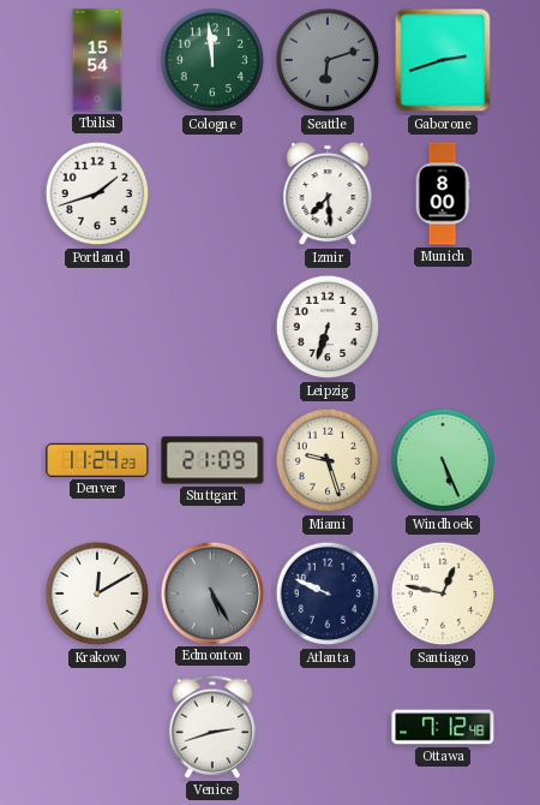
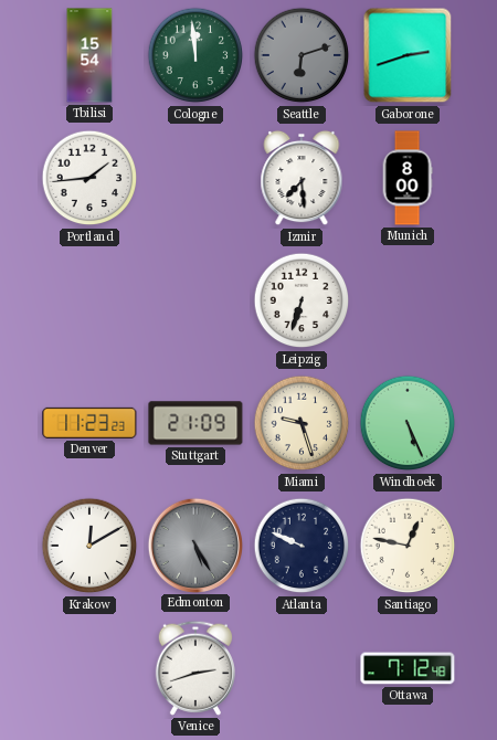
Portland: 1:42 -> 1:44
Denver: 11:24 -> 11:23
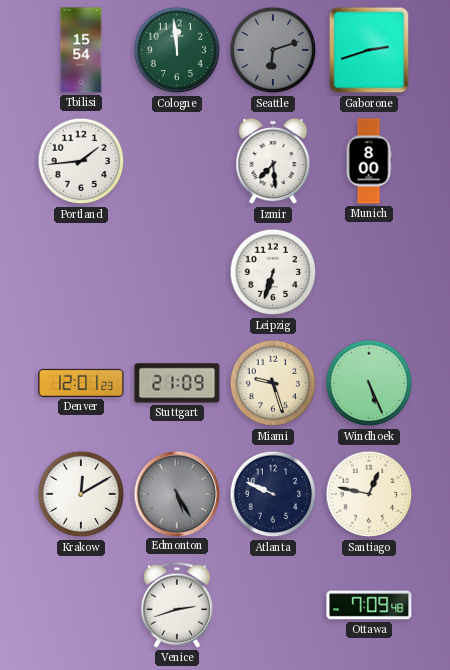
Denver: 11:23 -> 12:01
Ottawa: 7:12 -> 7:09
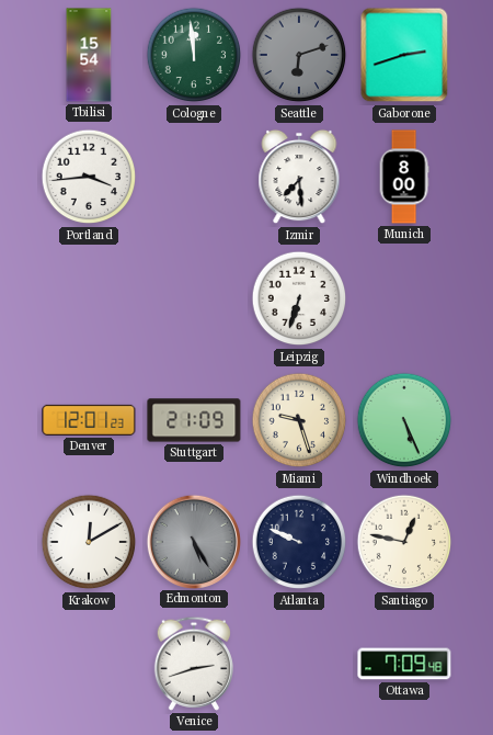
Portland: 1:44 -> 3:44
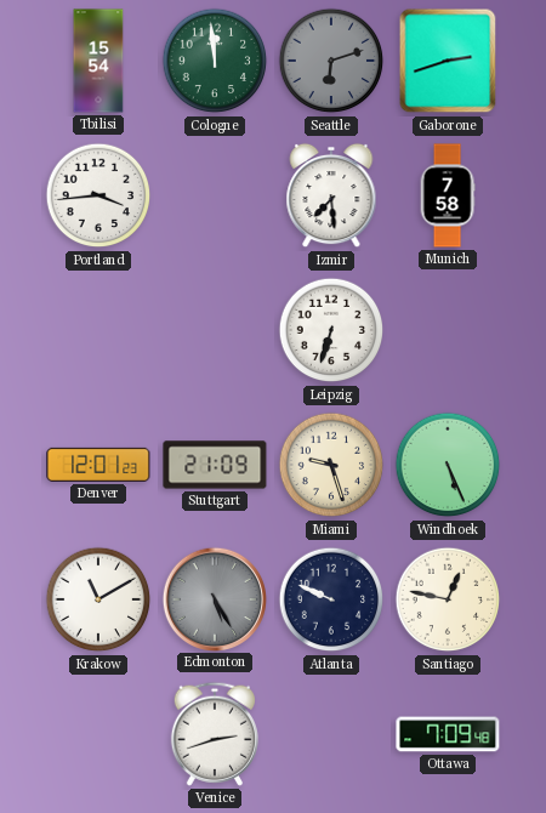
Munich: 8:00 -> 7:58
Krakow: 12:10 -> 11:10
